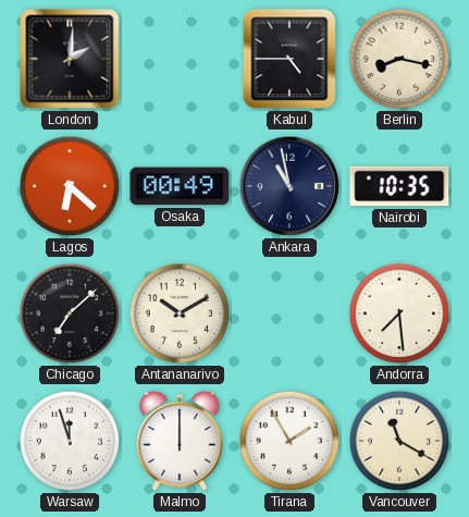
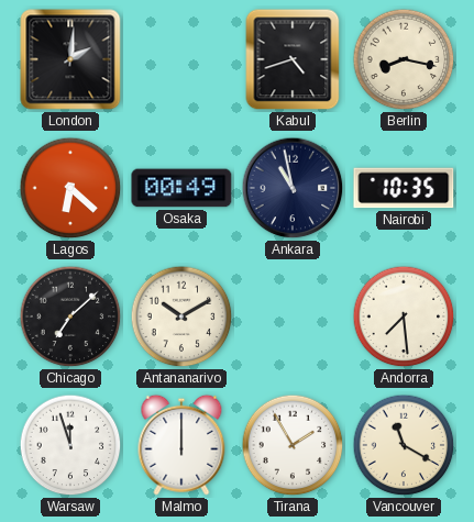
Kabul: 4:45 -> 4:42
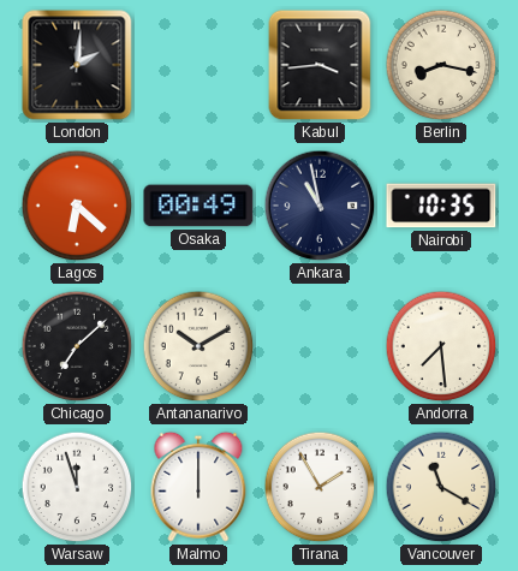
Kabul: 4:42 -> 3:44
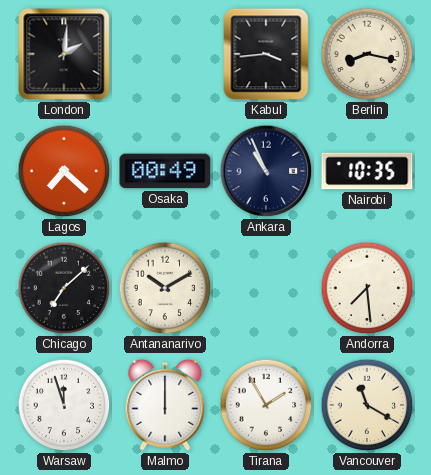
Lagos: 6:22 -> 7:22
Ankara: 10:58 -> 10:56
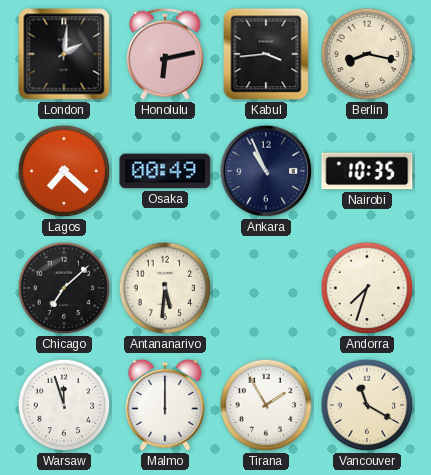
Honolulu: none -> 6:13
Antananarivo: 10:10 -> 5:31
Andorra: 7:29 -> 7:33
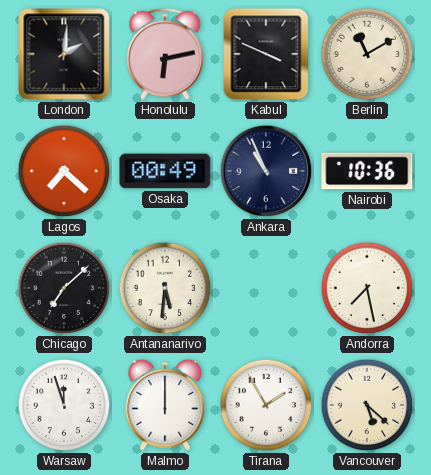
Kabul: 3:44 -> 3:49
Berlin: 8:17 -> 11:10
Nairobi: 10:35 -> 10:36
Andorra: 7:33 -> 7:28
Vancouver: 11:20 -> 5:22
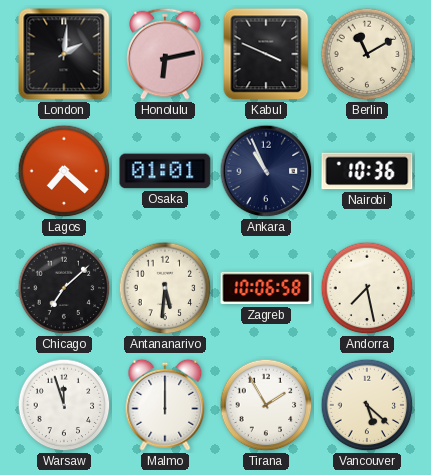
Osaka: 00:49 -> 01:01
Zagreb: none -> 10:06
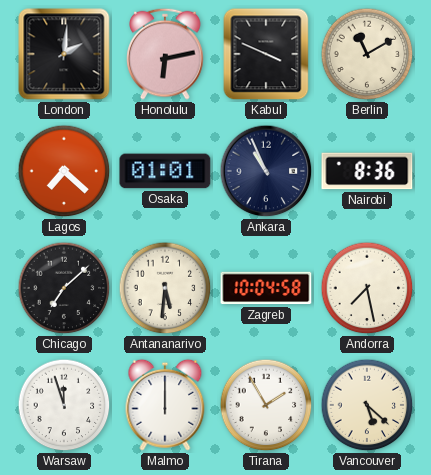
Nairobi: 10:36 -> 8:36
Zagreb: 10:06 -> 10:04
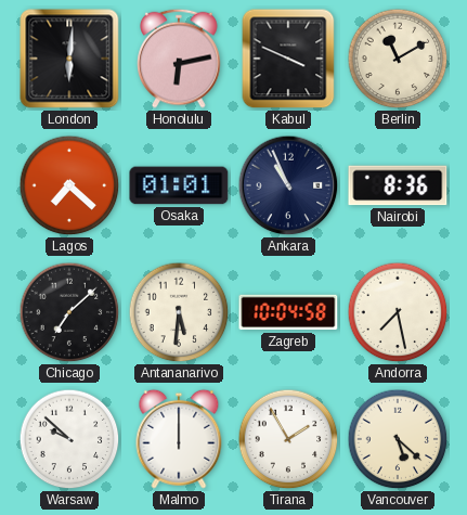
London: 2:01 -> 6:01
Warsaw: 11:57 -> 9:52
